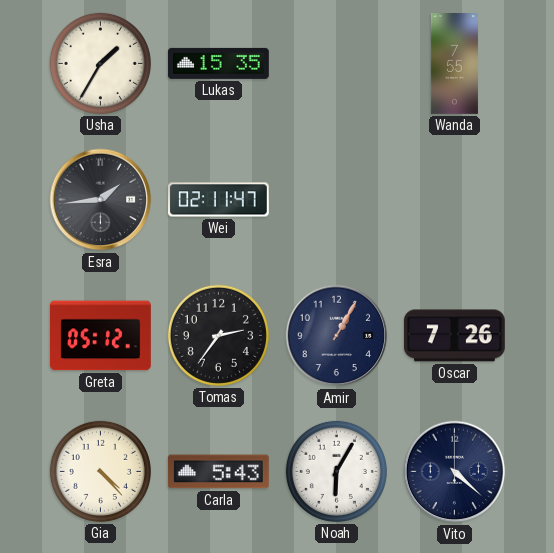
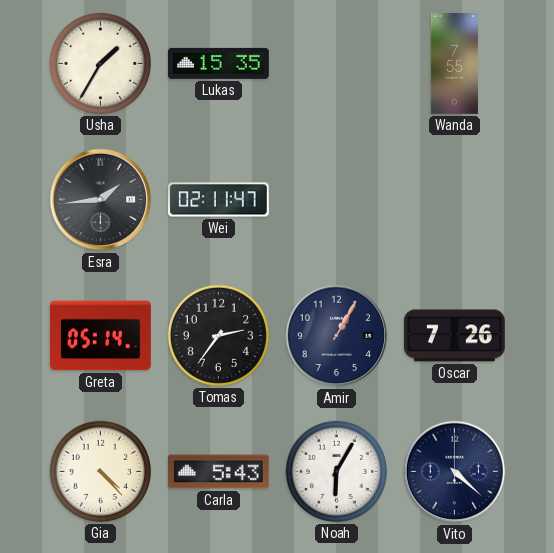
Greta: 05:12 -> 05:14
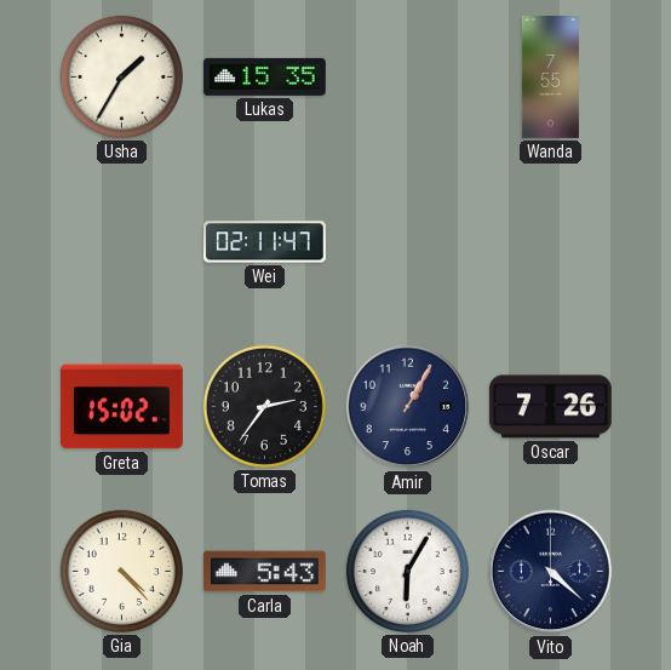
Esra: 1:44 -> none
Greta: 05:14 -> 15:02
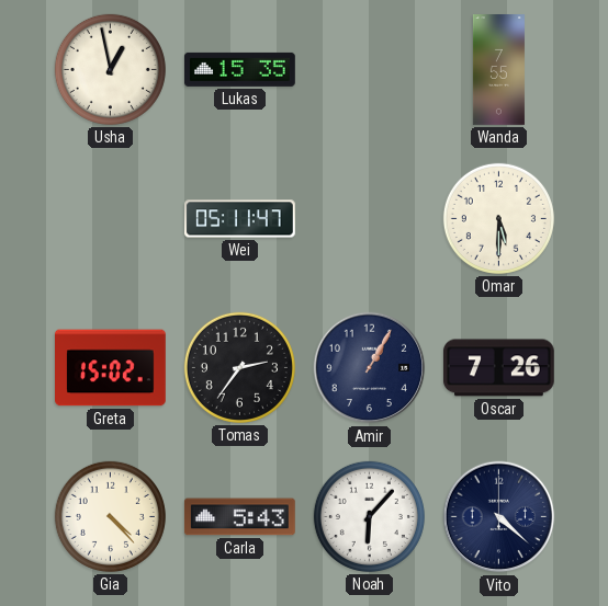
Usha: 1:35 -> 12:58
Wei: 02:11 -> 05:11
Omar: none -> 5:30
Noah: 6:05 -> 6:07
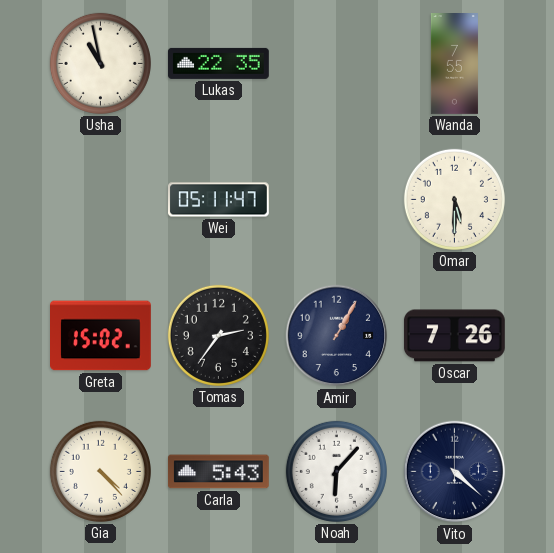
Usha: 12:58 -> 10:58
Lukas: 15:35 -> 22:35
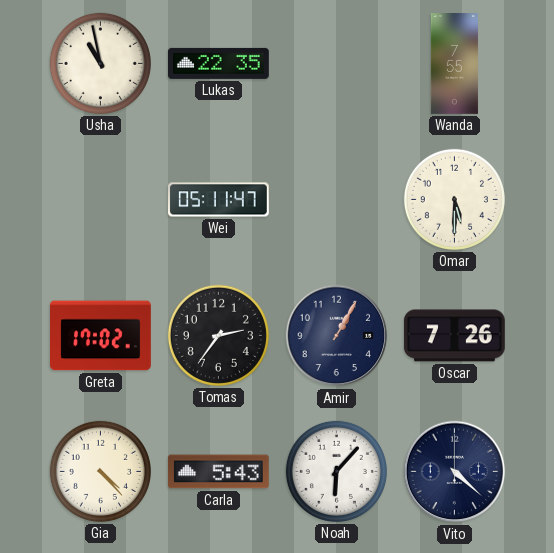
Greta: 15:02 -> 17:02
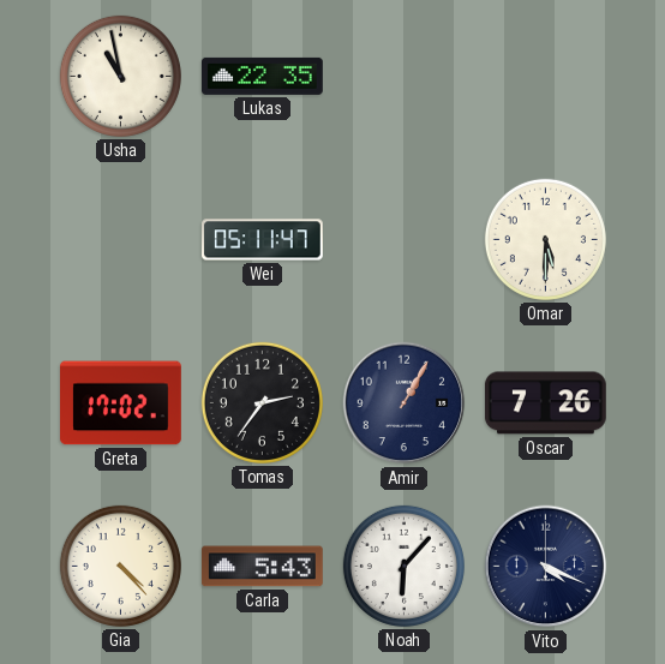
Wanda: 7:55 -> none
Vito: 4:22 -> 4:19
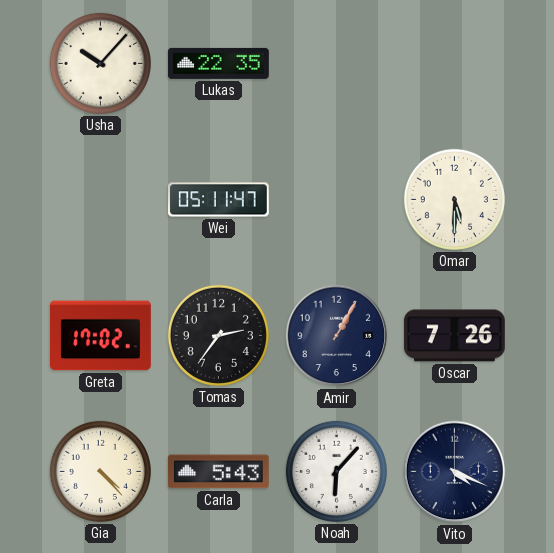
Usha: 10:58 -> 10:07
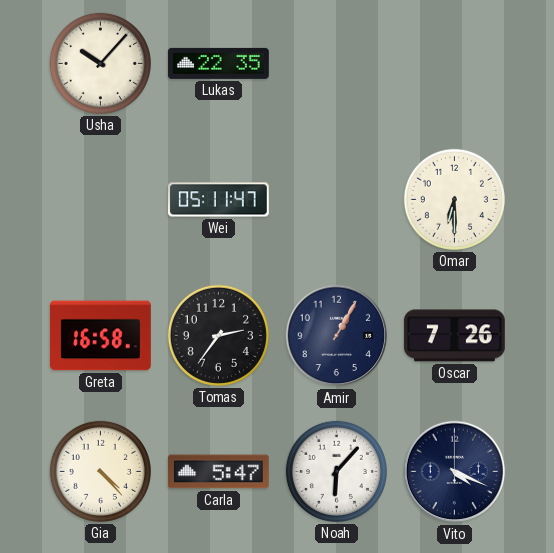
Omar: 5:30 -> 6:30
Greta: 17:02 -> 16:58
Carla: 5:43 -> 5:47
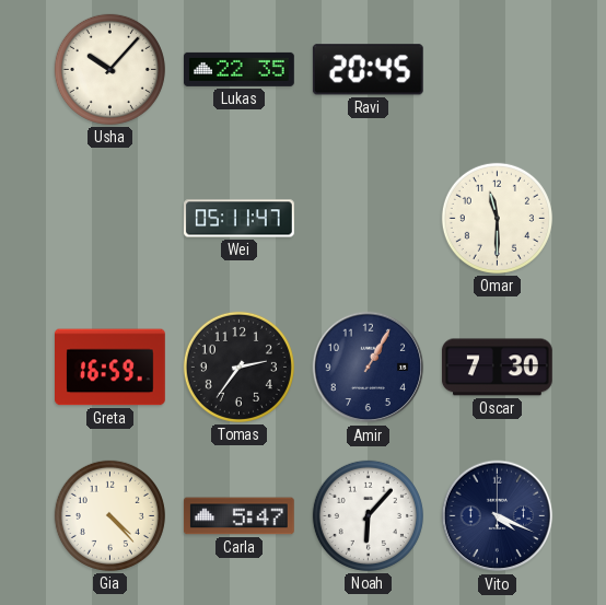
Ravi: none -> 20:45
Omar: 6:30 -> 11:30
Greta: 16:58 -> 16:59
Oscar: 7:26 -> 7:30
